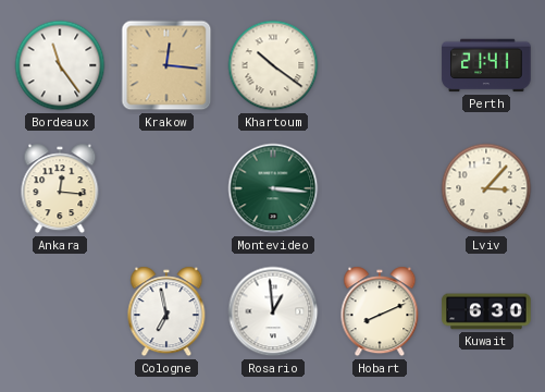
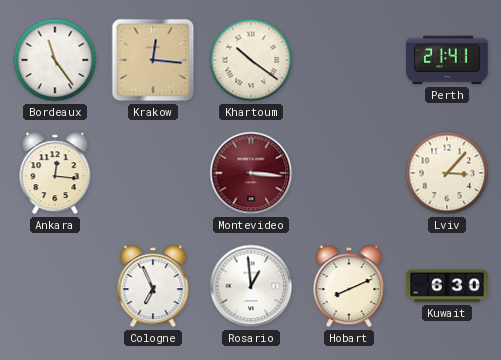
Montevideo dial: green -> burgundy
Cologne: 6:58 -> 6:56
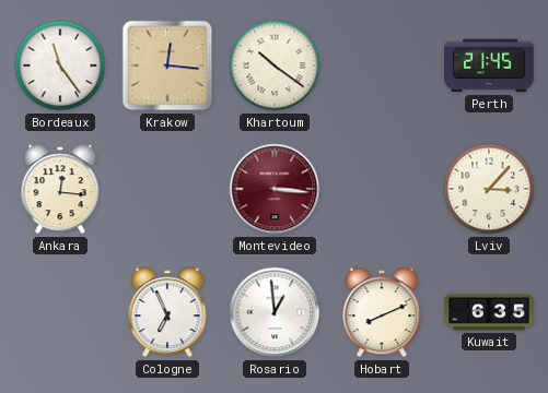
Perth: 21:41 -> 21:45
Kuwait: 6:30 -> 6:35
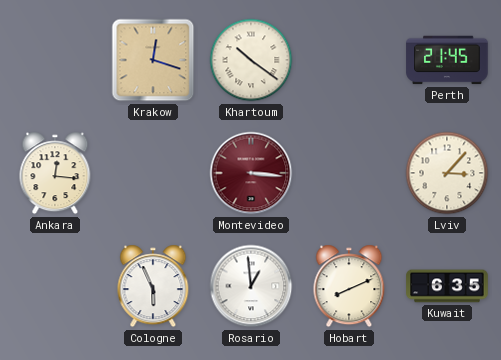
Bordeaux: 11:24 -> none
Krakow: 12:16 -> 12:18
Cologne: 6:56 -> 5:56
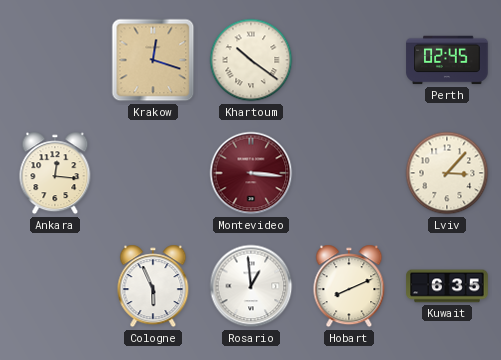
Perth: 21:45 -> 02:45
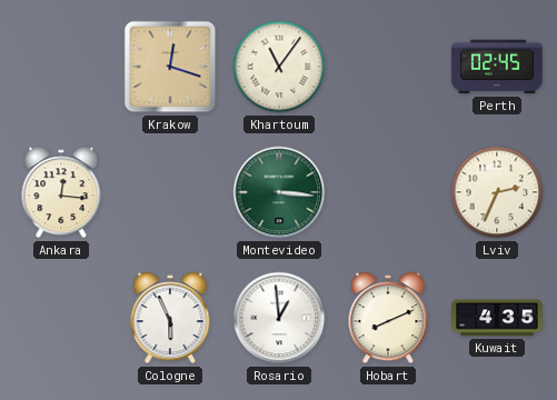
Khartoum: 10:21 -> 11:06
Montevideo dial: burgundy -> green
Lviv: 3:07 -> 2:34
Kuwait: 6:35 -> 4:35
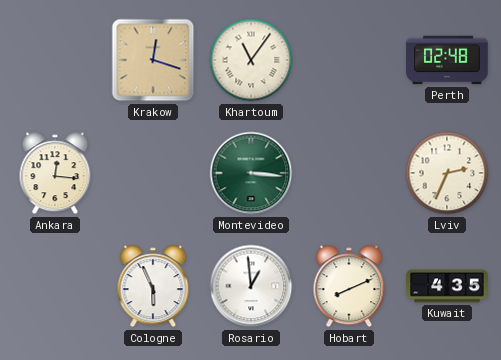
Perth: 02:45 -> 02:48
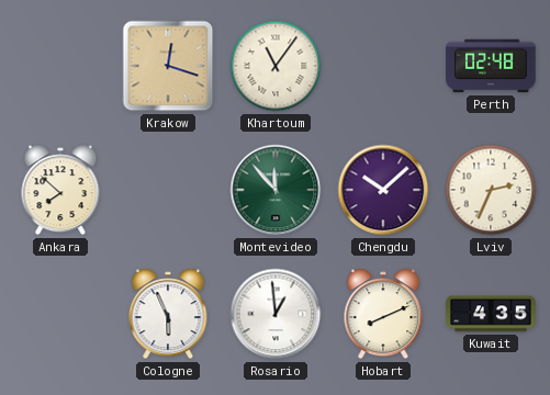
Ankara: 12:16 -> 7:52
Montevideo: 3:16 -> 11:53
Chengdu: none -> 10:08
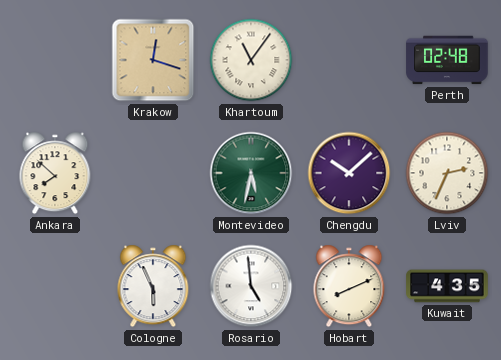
Montevideo: 11:53 -> 5:32
Rosario: 12:59 -> 4:59
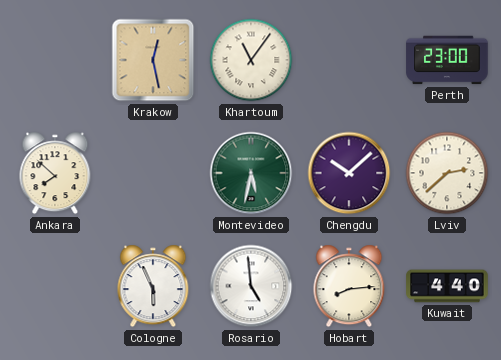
Krakow: 12:18 -> 12:28
Perth: 02:48 -> 23:00
Lviv: 2:34 -> 2:38
Hobart: 8:11 -> 8:14
Kuwait: 4:35 -> 4:40
